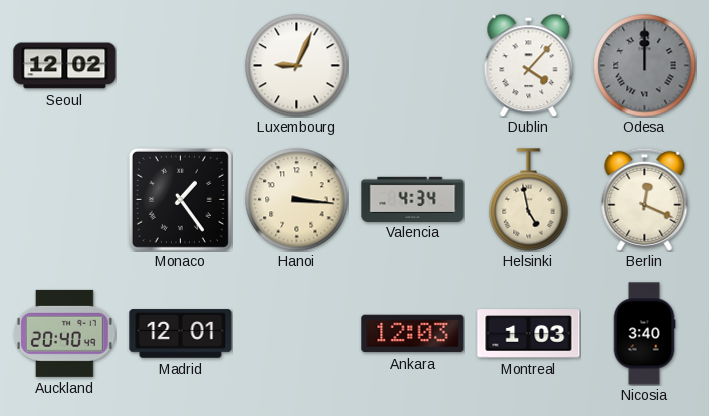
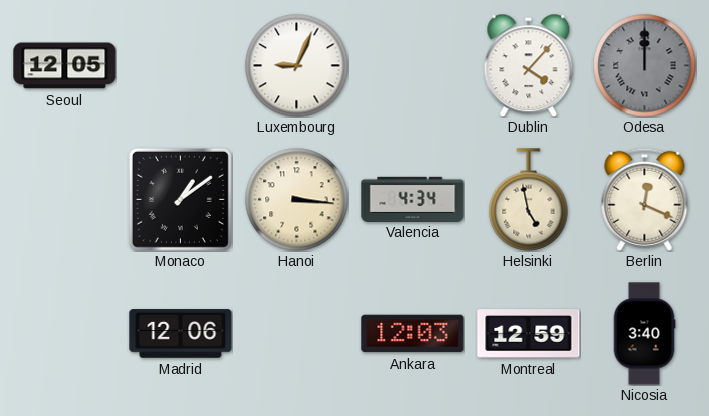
Seoul: 12:02 -> 12:05
Monaco: 1:24 -> 1:09
Auckland: 20:40 -> none
Madrid: 12:01 -> 12:06
Montreal: 1:03 -> 12:59
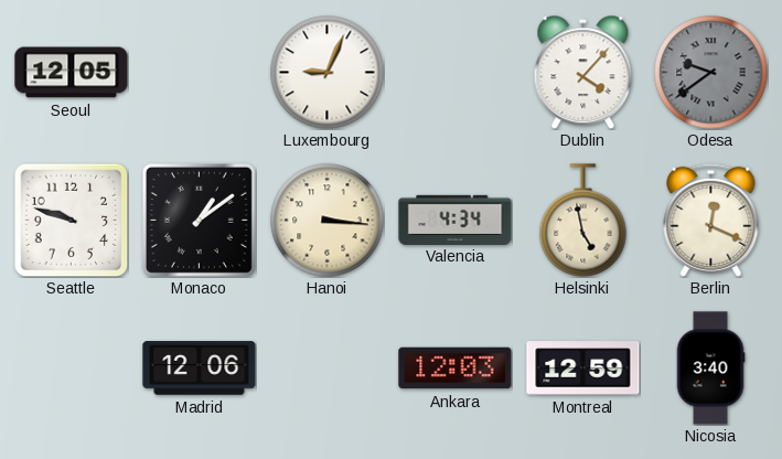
Odesa: 12:00 -> 9:39
Seattle: none -> 9:48
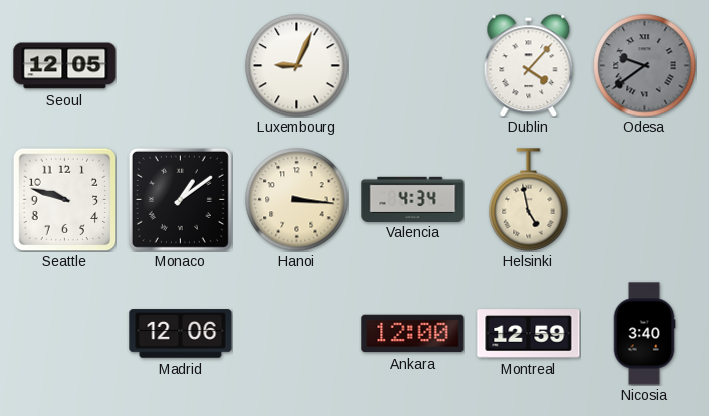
Berlin: 12:19 -> none
Ankara: 12:03 -> 12:00
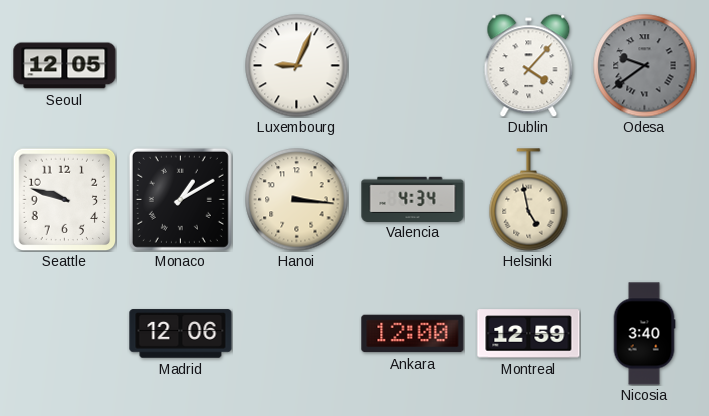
Monaco: 1:09 -> 1:10
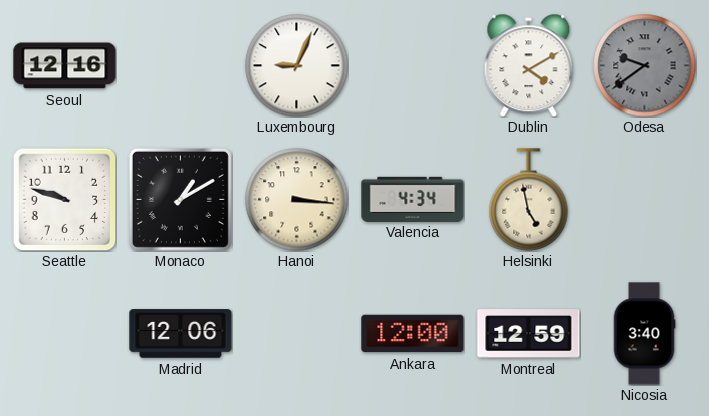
Seoul: 12:05 -> 12:16
Dublin: 4:07 -> 4:10
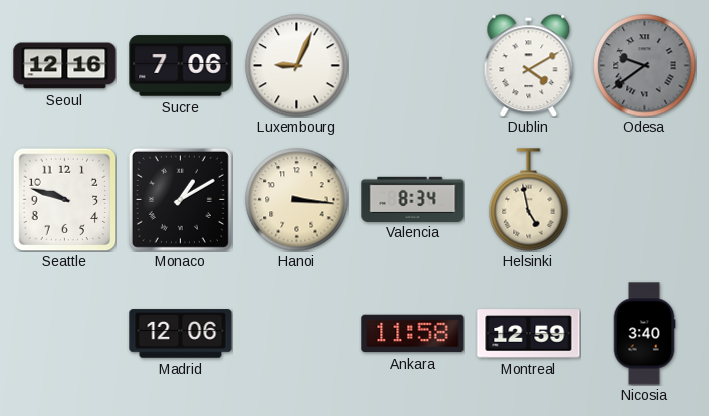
Sucre: none -> 7:06
Valencia: 4:34 -> 8:34
Ankara: 12:00 -> 11:58
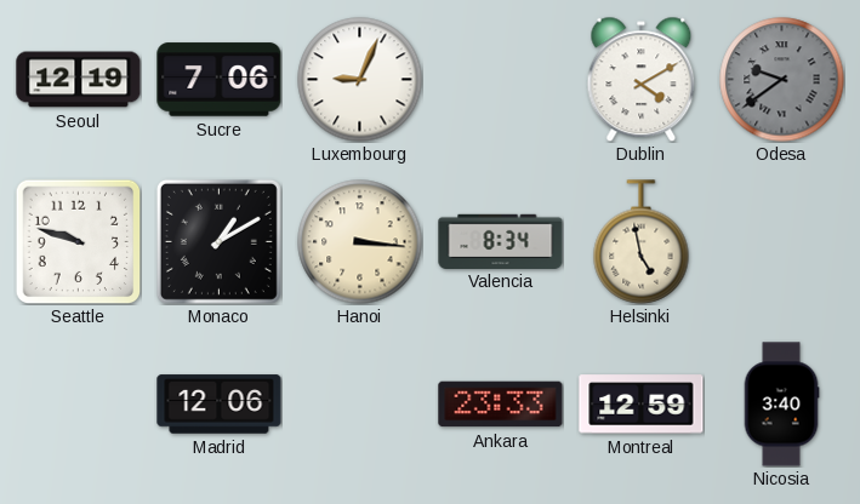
Seoul: 12:16 -> 12:19
Ankara: 11:58 -> 23:33
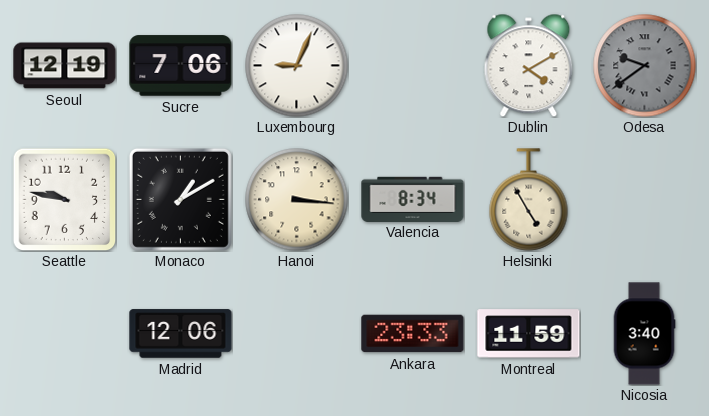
Seattle: 9:48 -> 9:47
Helsinki: 4:58 -> 4:55
Montreal: 12:59 -> 11:59
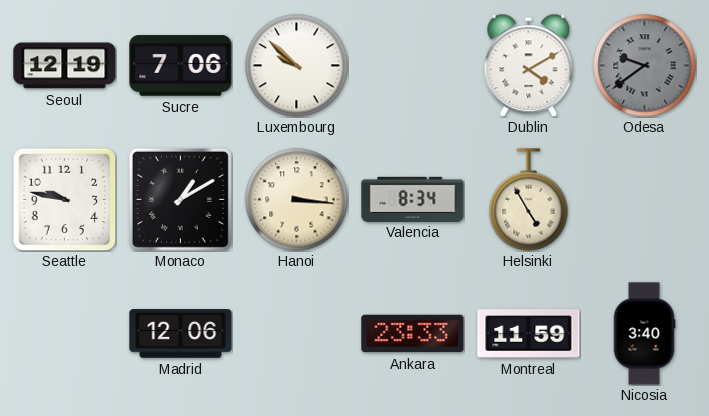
Luxembourg: 9:04 -> 9:52
